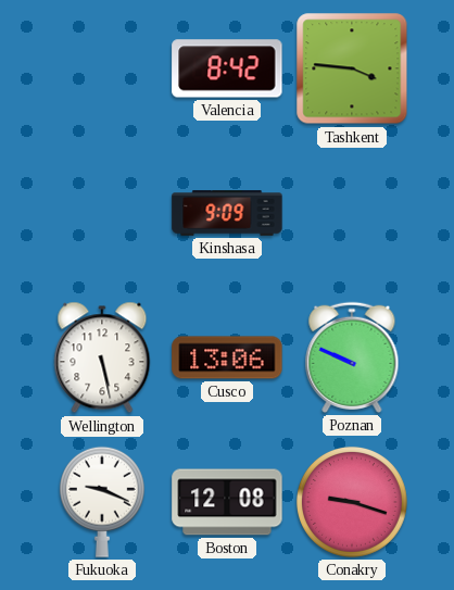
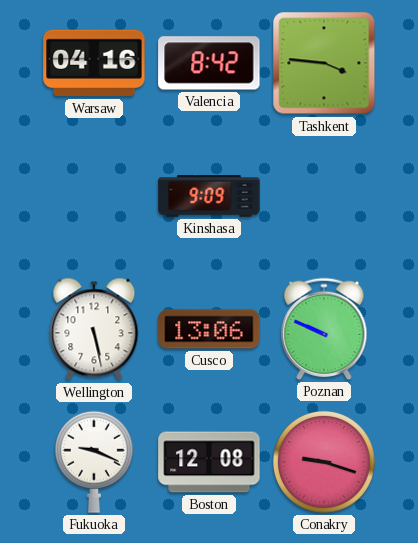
Warsaw: none -> 04:16
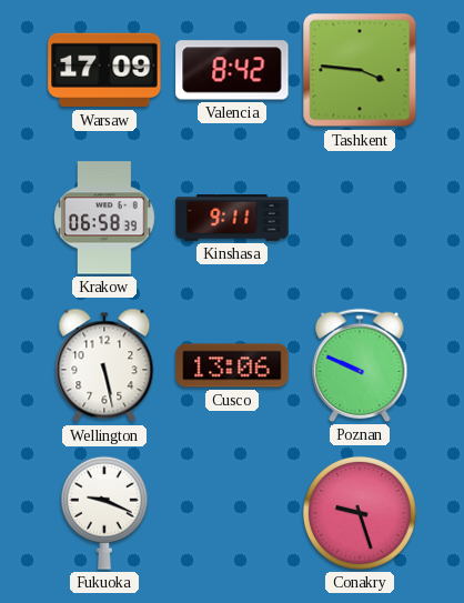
Warsaw: 04:16 -> 17:09
Krakow: none -> 06:58
Kinshasa: 9:09 -> 9:11
Boston: 12:08 -> none
Conakry: 9:18 -> 9:27
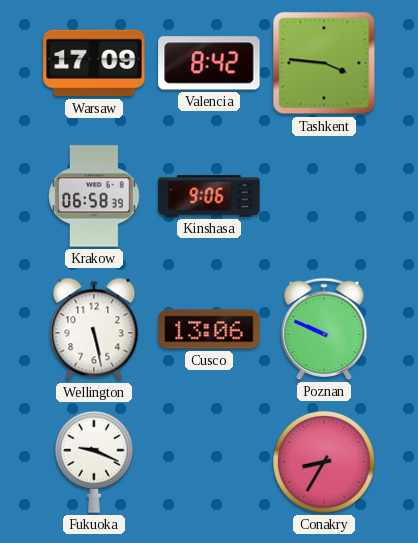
Kinshasa: 9:11 -> 9:06
Conakry: 9:27 -> 8:35
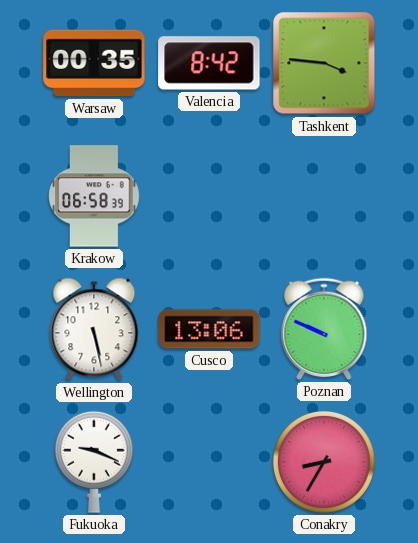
Warsaw: 17:09 -> 00:35
Kinshasa: 9:06 -> none
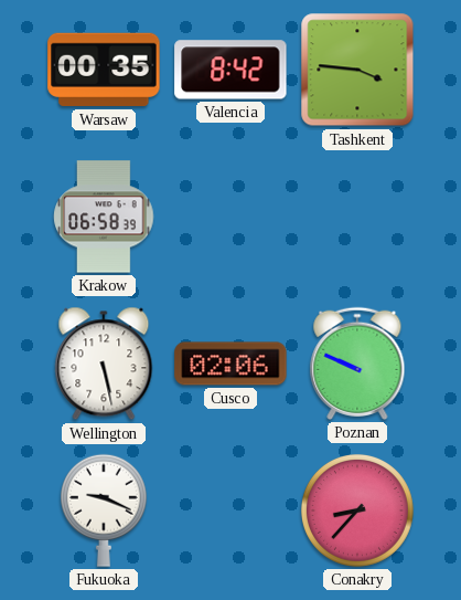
Cusco: 13:06 -> 02:06
Conakry: 8:35 -> 8:37
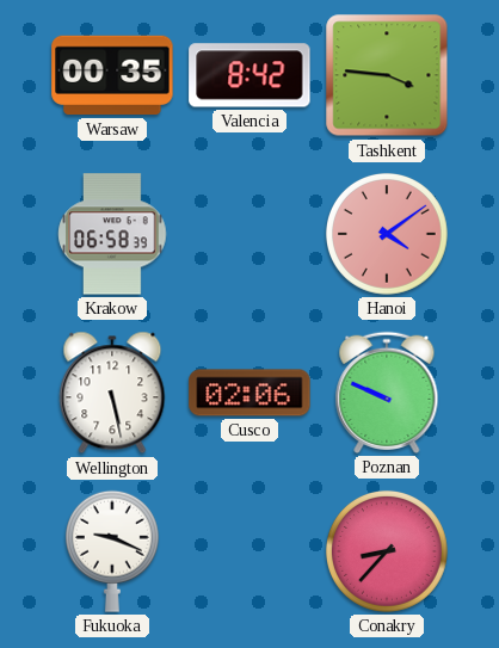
Hanoi: none -> 4:09
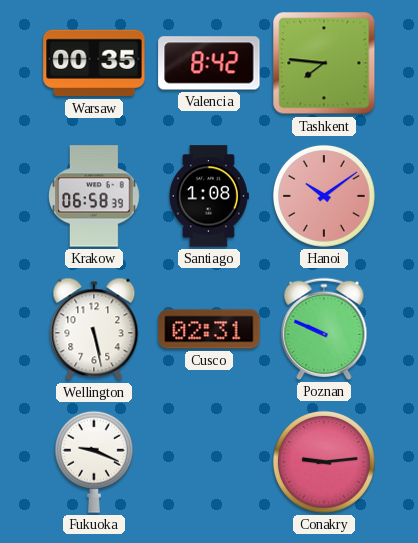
Tashkent: 3:46 -> 7:46
Santiago: none -> 1:08
Hanoi: 4:09 -> 10:09
Cusco: 02:06 -> 02:31
Conakry: 8:37 -> 9:14
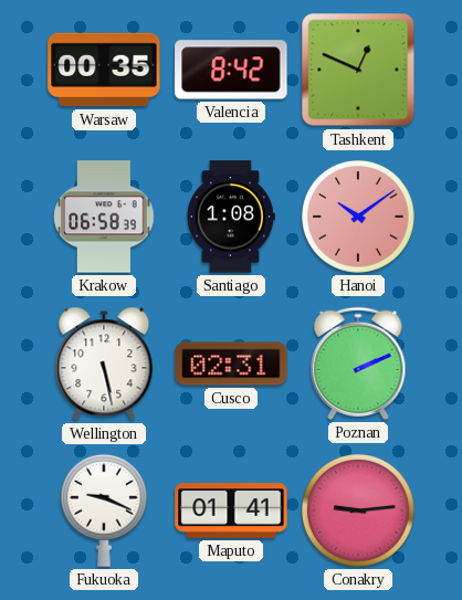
Tashkent: 7:46 -> 12:49
Poznan: 9:49 -> 2:11
Maputo: none -> 01:41
